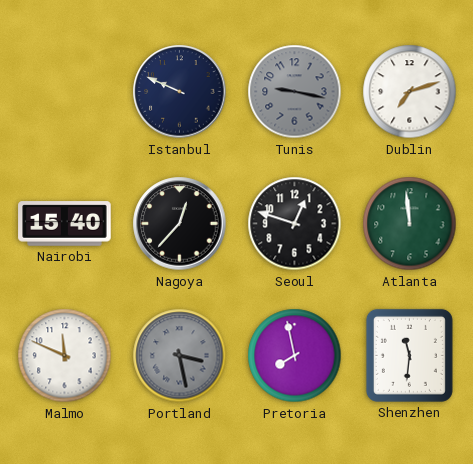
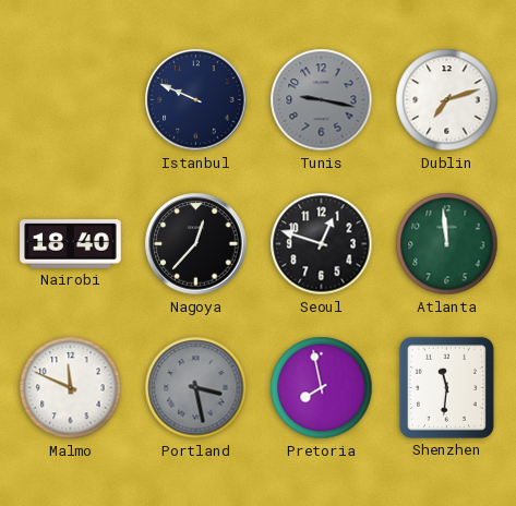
Nairobi: 15:40 -> 18:40
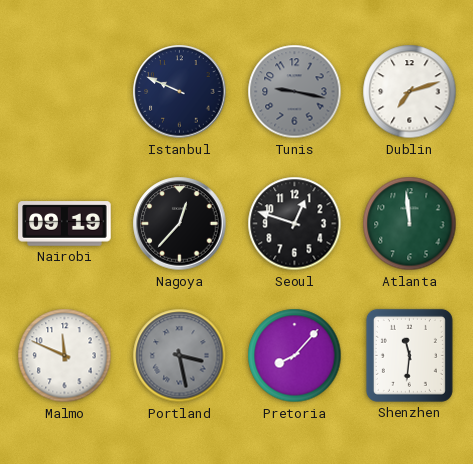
Nairobi: 18:40 -> 09:19
Pretoria: 7:58 -> 8:07
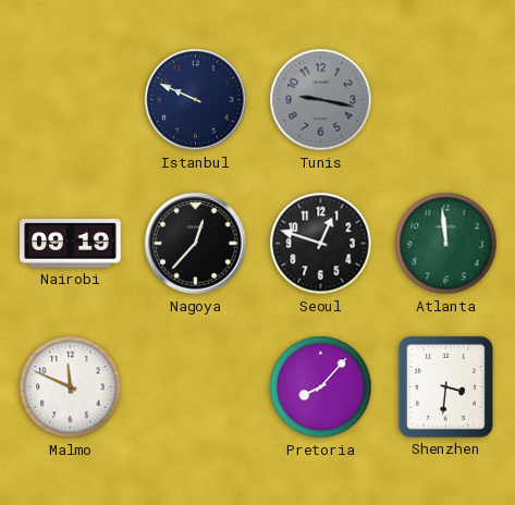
Dublin: 7:12 -> none
Portland: 3:28 -> none
Shenzhen: 11:31 -> 3:31
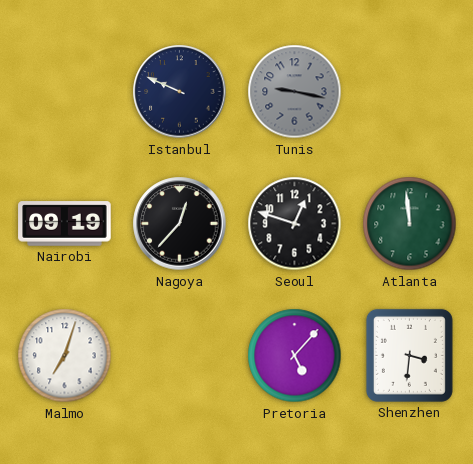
Malmo: 11:49 -> 7:03
Pretoria: 8:07 -> 5:07
